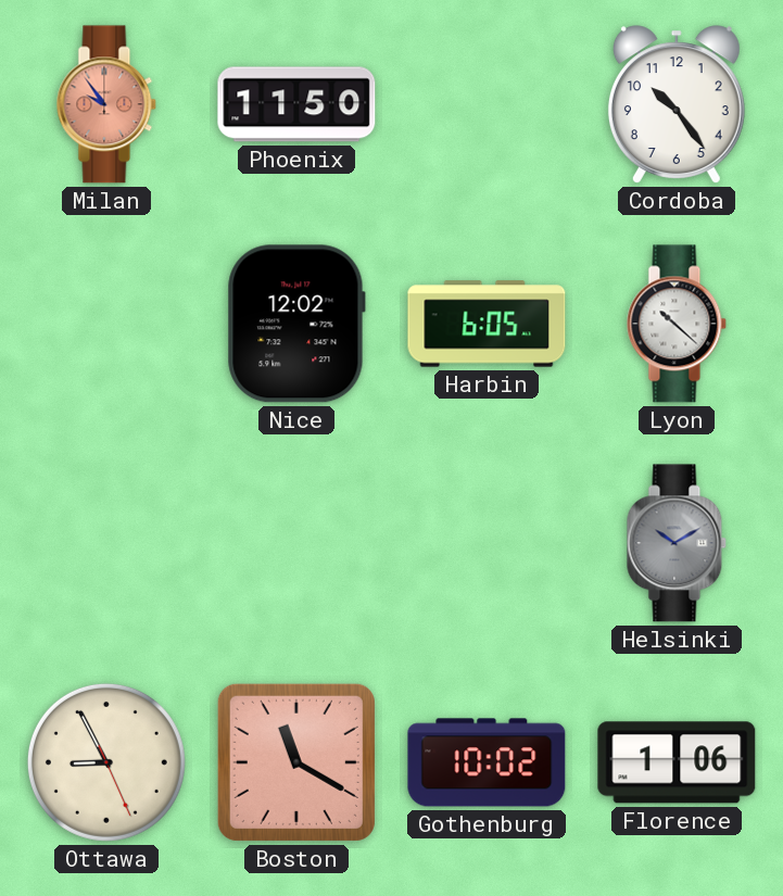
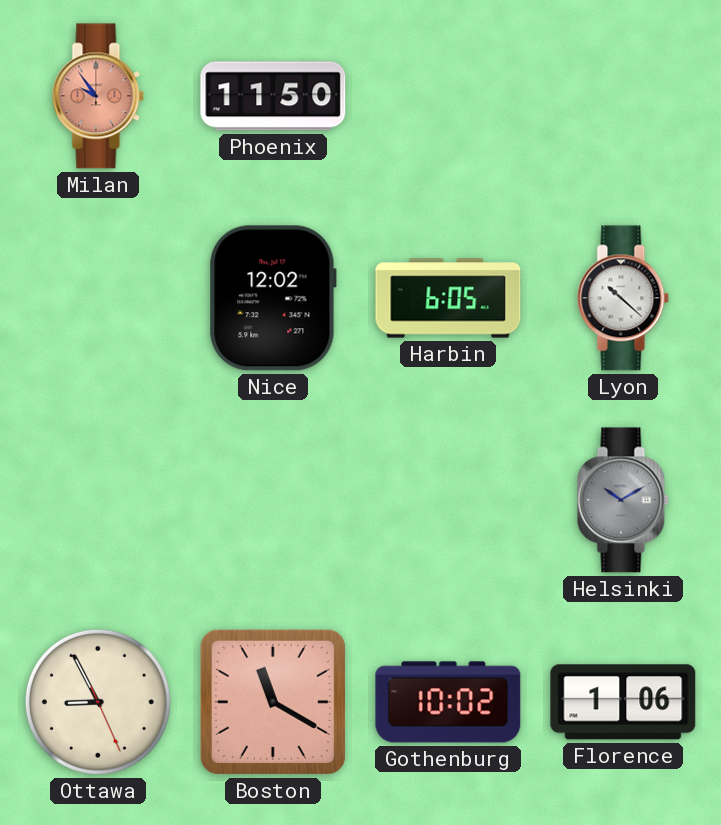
Cordoba: 10:24 -> none
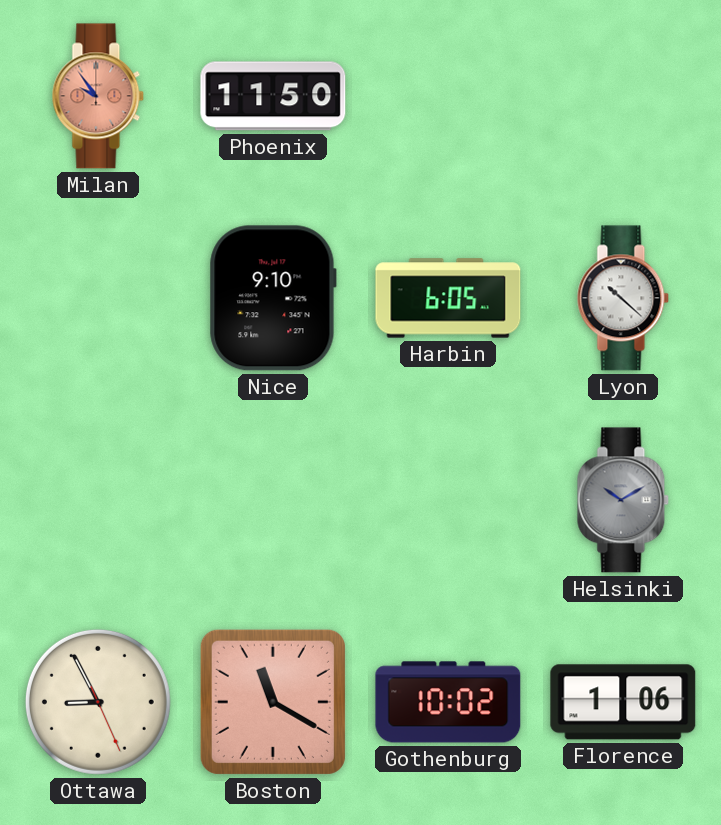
Nice: 12:02 -> 9:10
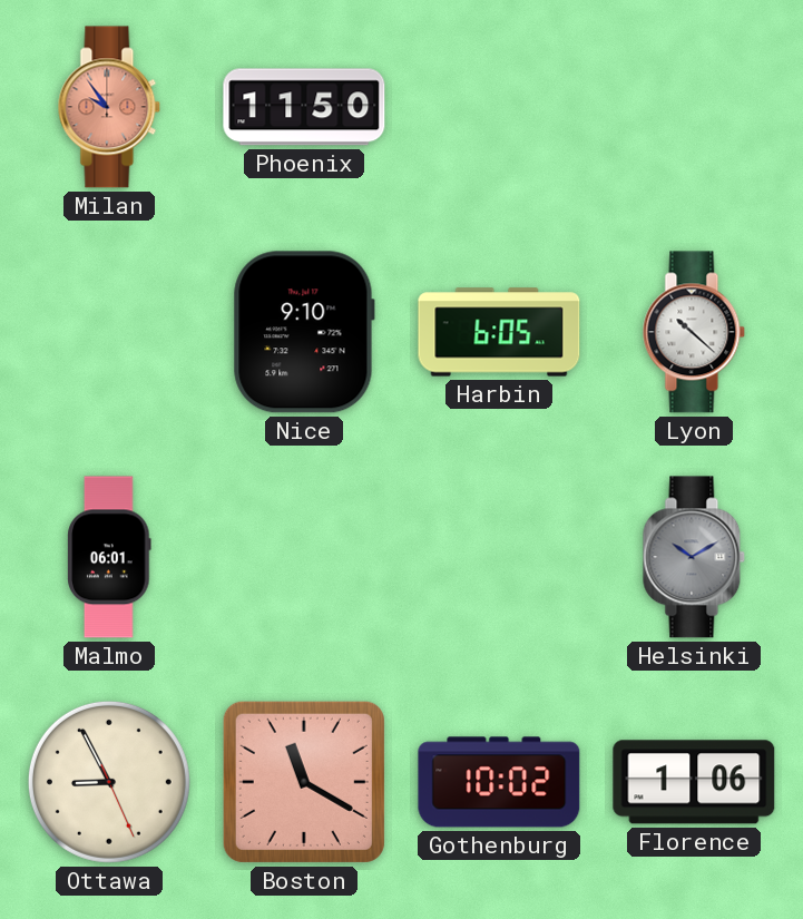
Malmo: none -> 06:01
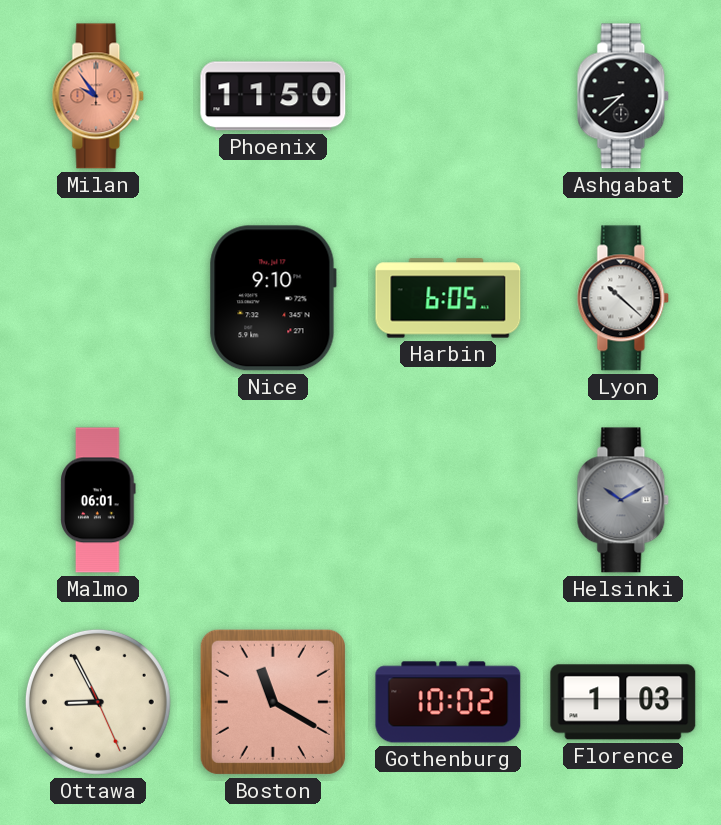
Ashgabat: none -> 8:38
Florence: 1:06 -> 1:03
